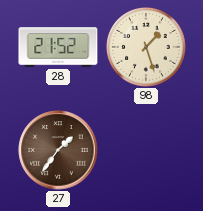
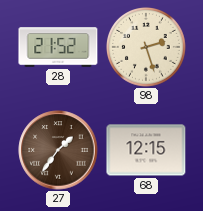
98: 1:27 -> 2:27
68: none -> 12:15
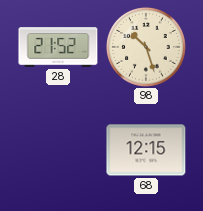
98: 2:27 -> 10:27
27: 1:36 -> none
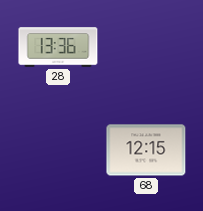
28: 21:52 -> 13:36
98: 10:27 -> none
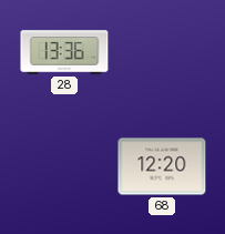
68: 12:15 -> 12:20
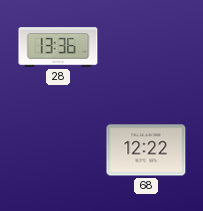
68: 12:20 -> 12:22
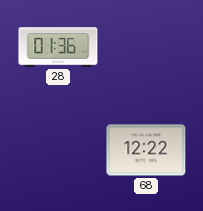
28: 13:36 -> 01:36
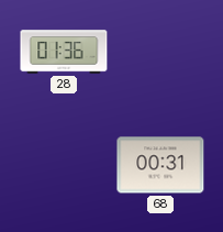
68: 12:22 -> 00:31
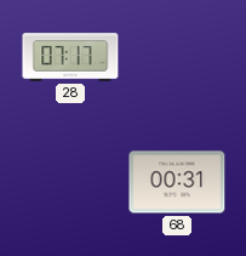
28: 01:36 -> 07:17
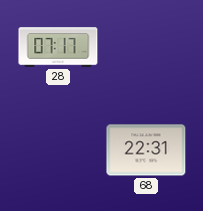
68: 00:31 -> 22:31
